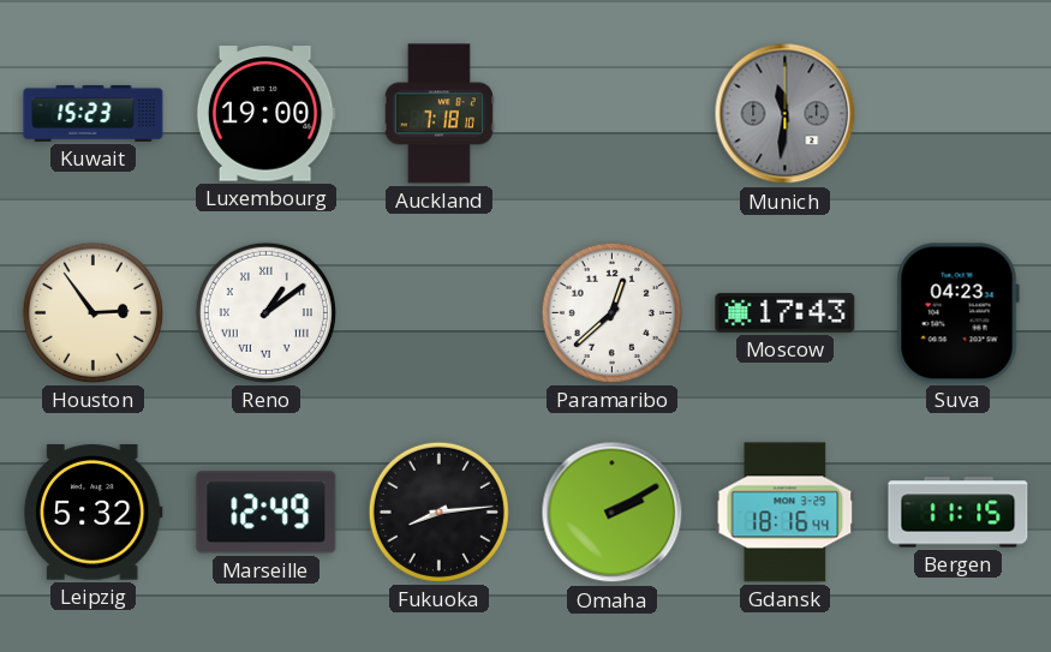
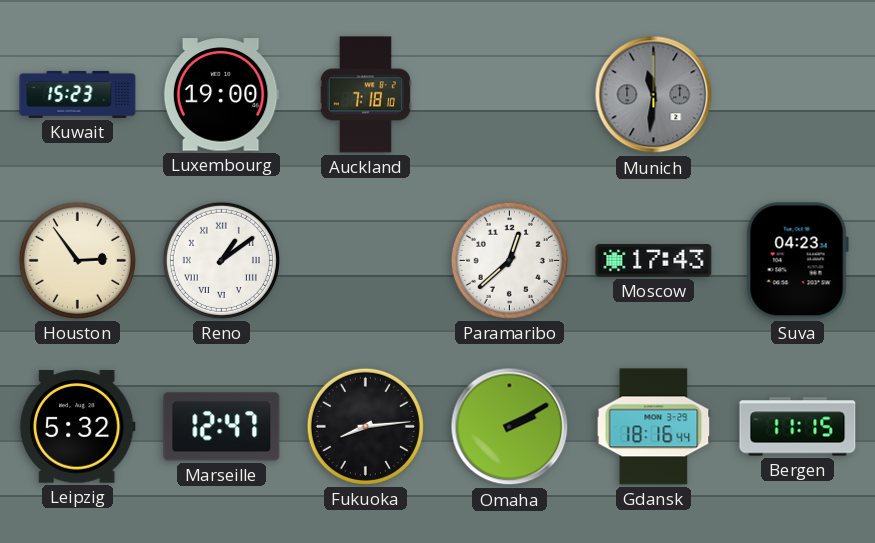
Marseille: 12:49 -> 12:47
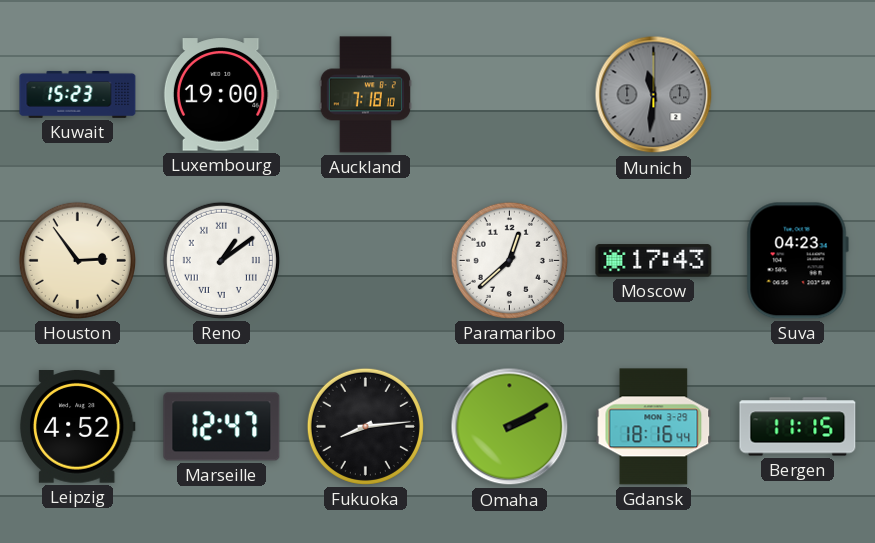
Leipzig: 5:32 -> 4:52
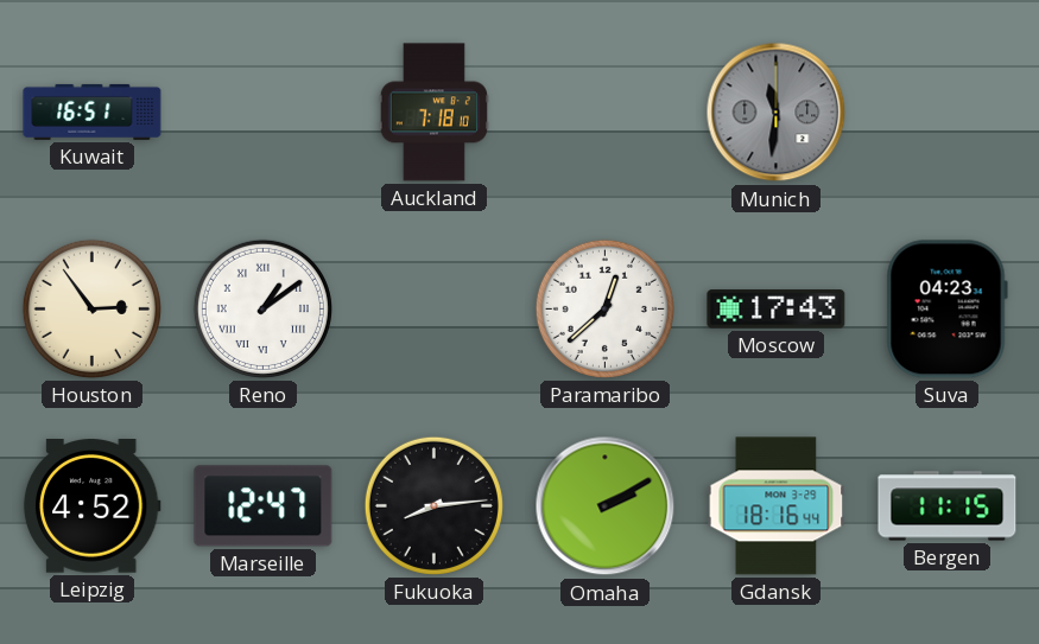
Kuwait: 15:23 -> 16:51
Luxembourg: 19:00 -> none
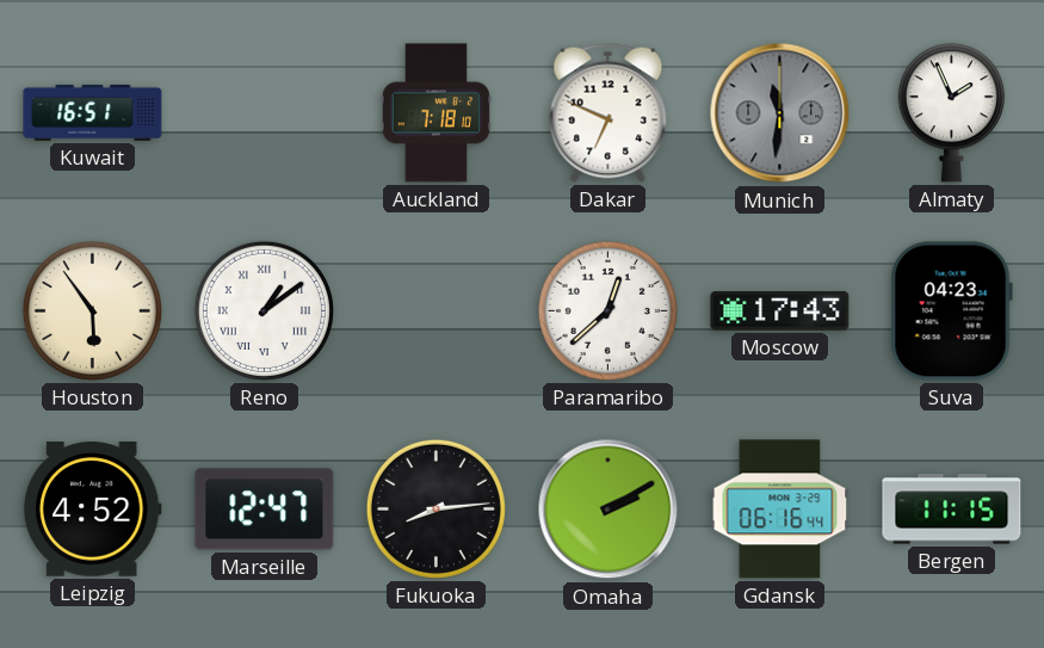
Dakar: none -> 6:49
Almaty: none -> 1:56
Houston: 2:54 -> 5:54
Gdansk: 18:16 -> 06:16
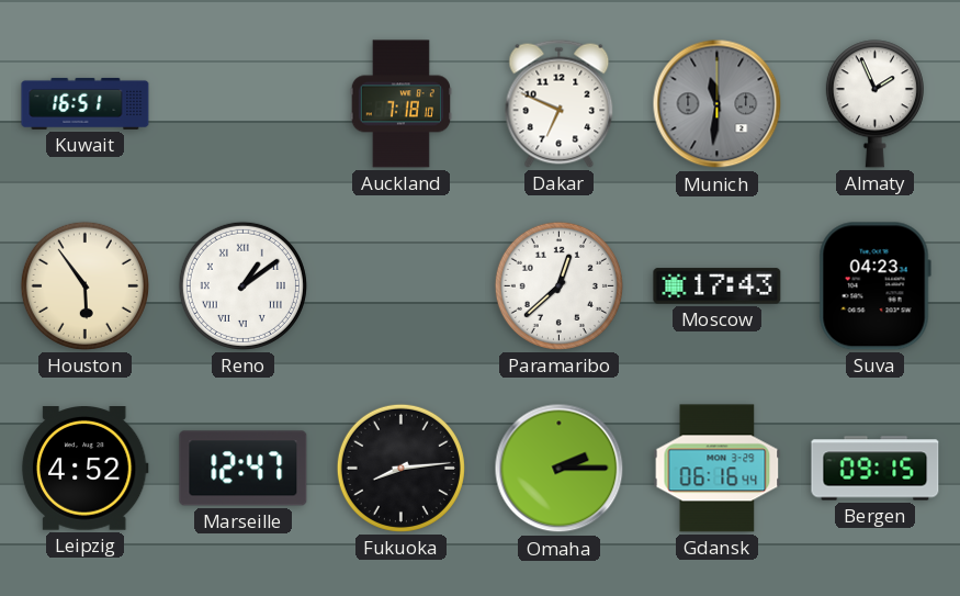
Omaha: 2:10 -> 2:15
Bergen: 11:15 -> 09:15
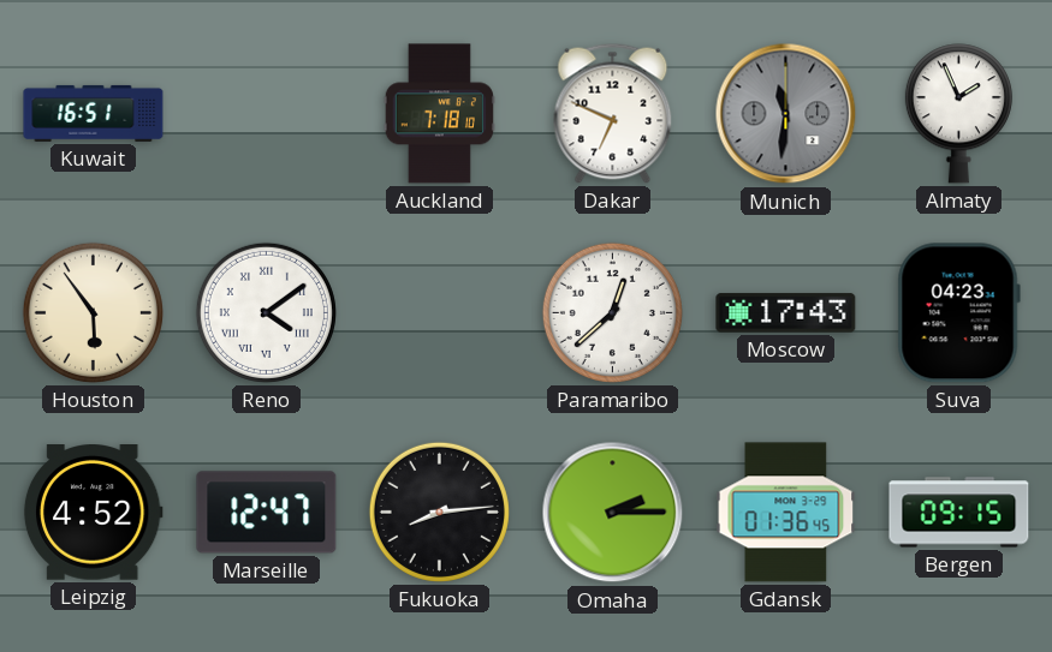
Reno: 1:09 -> 4:09
Gdansk: 06:16 -> 01:36
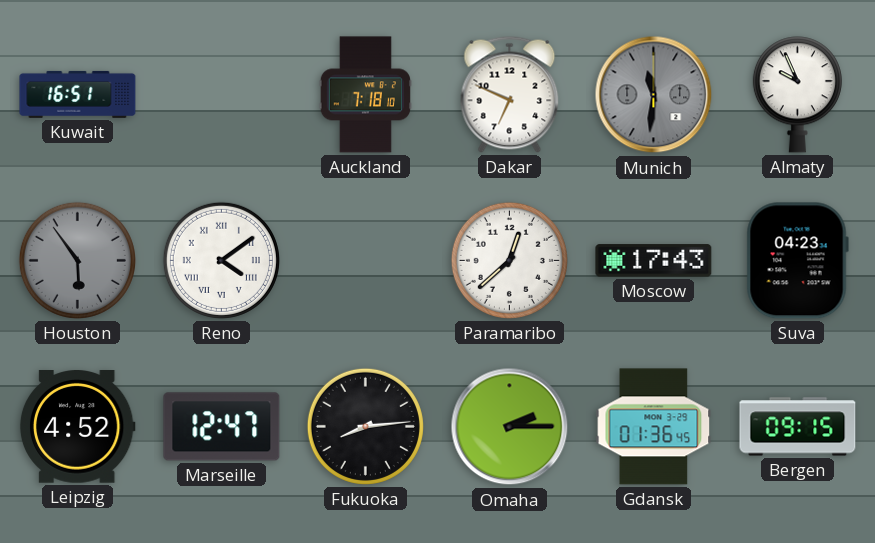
Almaty: 1:56 -> 9:56
Houston dial: cream -> grey
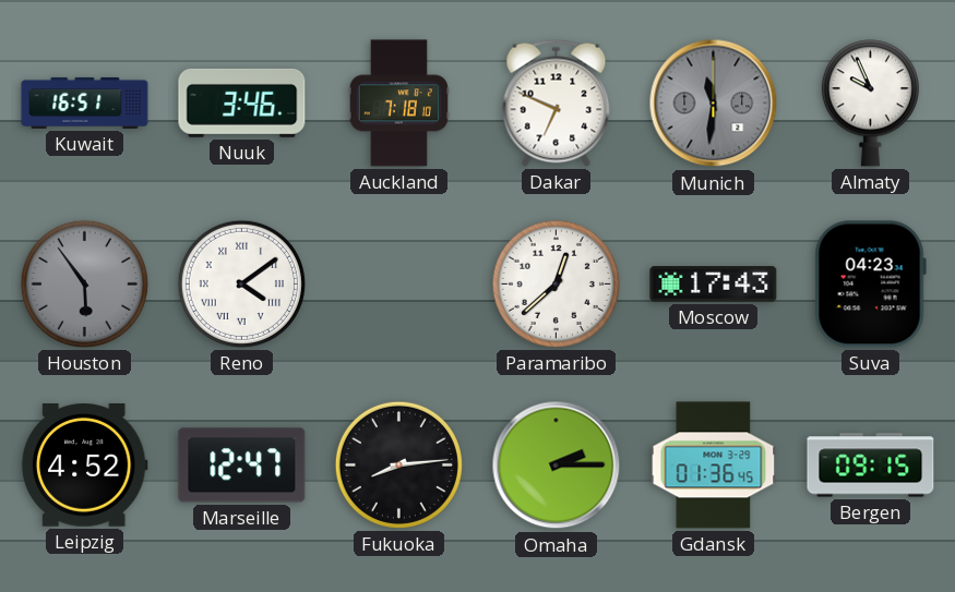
Nuuk: none -> 3:46
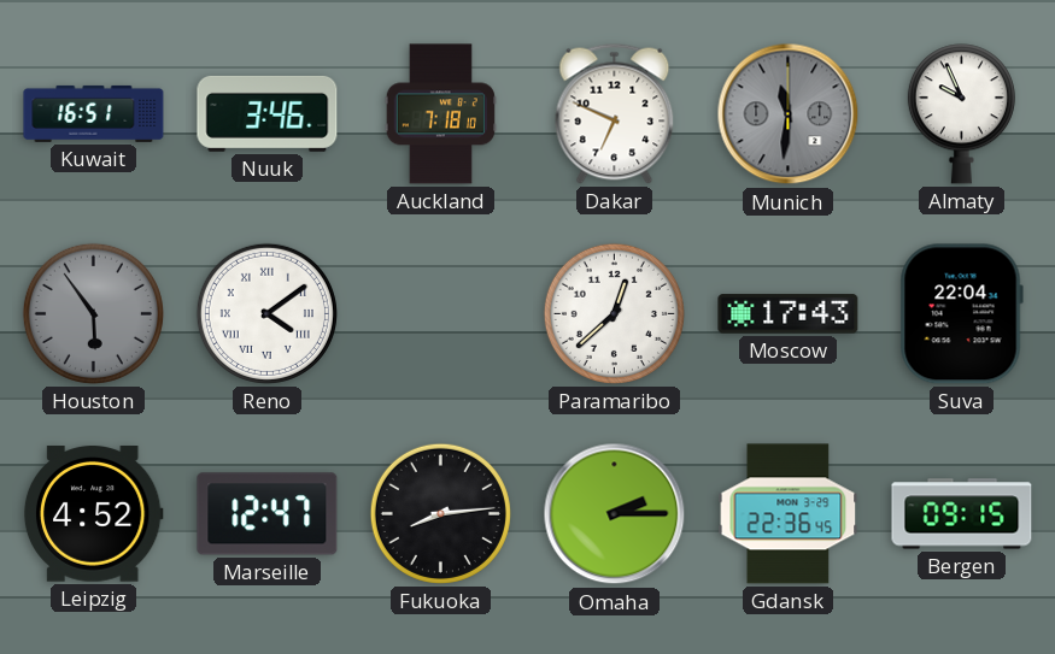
Suva: 04:23 -> 22:04
Gdansk: 01:36 -> 22:36
